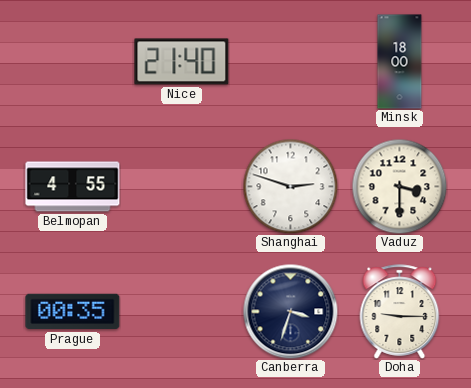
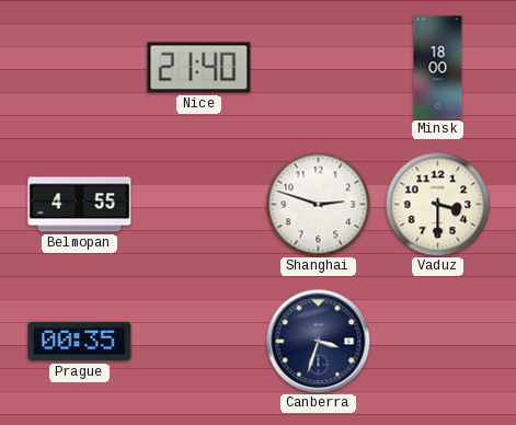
Doha: 9:15 -> none
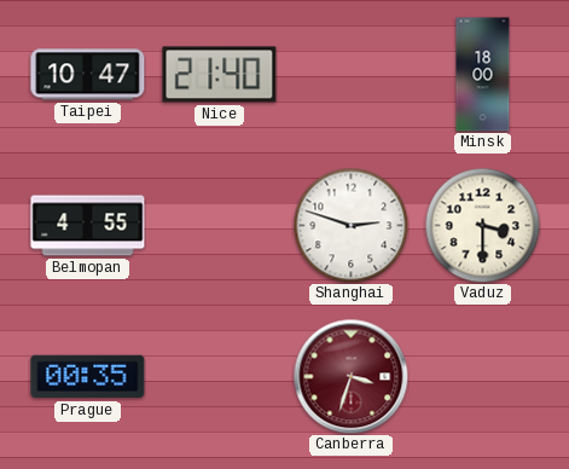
Taipei: none -> 10:47
Canberra dial: navy -> burgundy
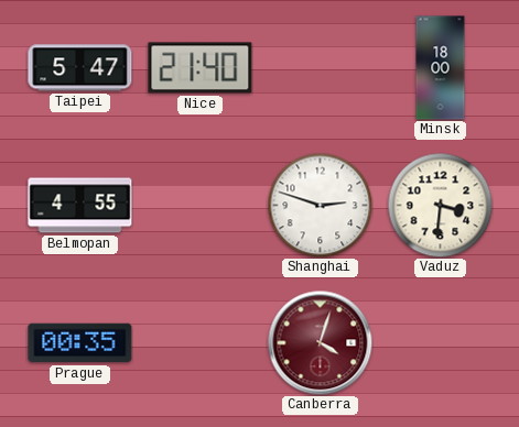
Taipei: 10:47 -> 5:47
Vaduz: 3:30 -> 3:31
Canberra: 3:33 -> 4:03
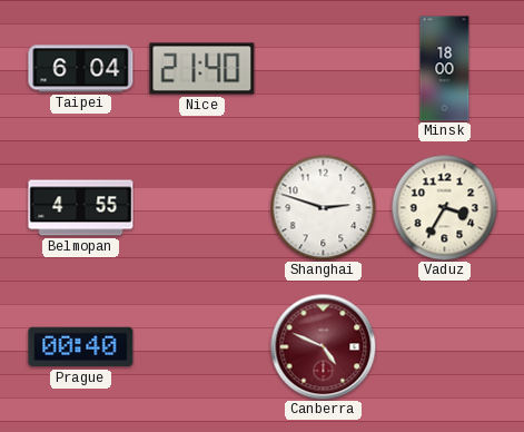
Taipei: 5:47 -> 6:04
Vaduz: 3:31 -> 3:35
Prague: 00:35 -> 00:40
Canberra: 4:03 -> 4:49
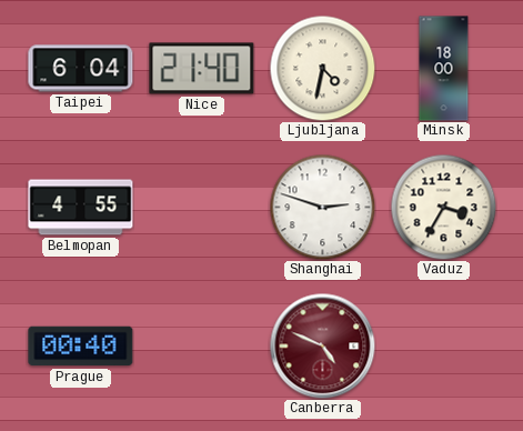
Ljubljana: none -> 4:32
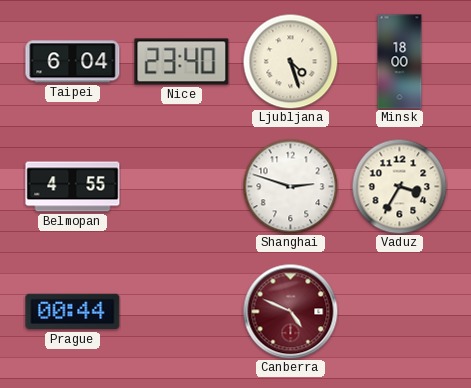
Nice: 21:40 -> 23:40
Ljubljana: 4:32 -> 4:27
Prague: 00:40 -> 00:44
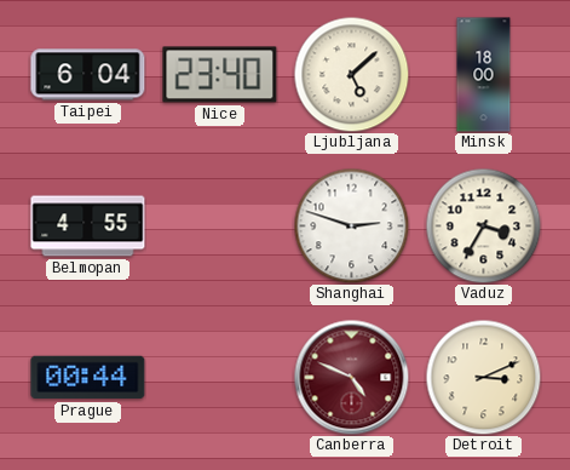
Ljubljana: 4:27 -> 5:08
Detroit: none -> 3:11
